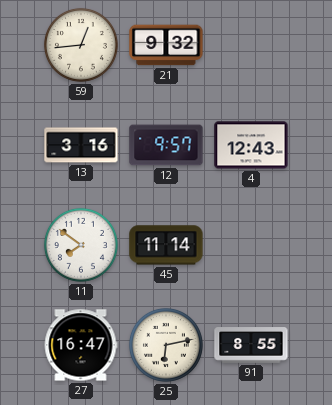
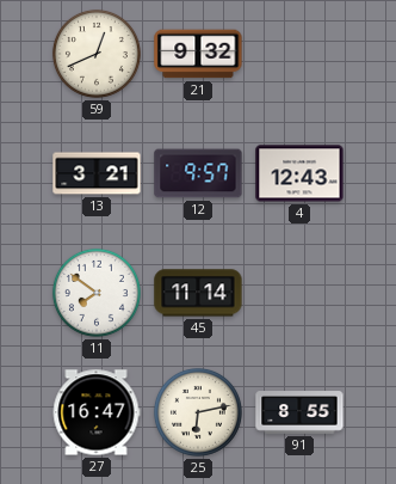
59: 12:44 -> 12:41
13: 3:16 -> 3:21
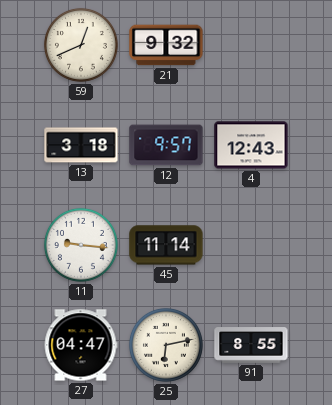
13: 3:21 -> 3:18
11: 7:51 -> 9:16
27: 16:47 -> 04:47
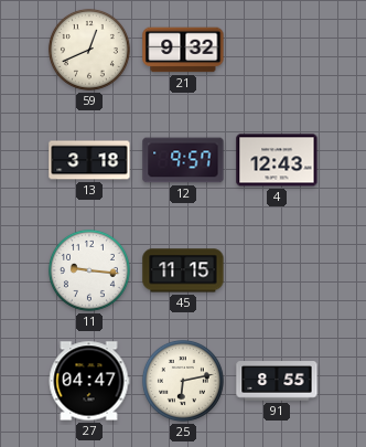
45: 11:14 -> 11:15
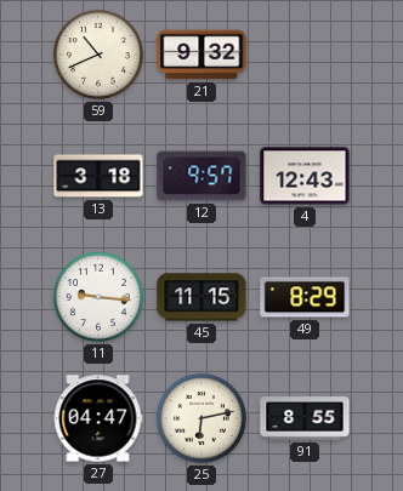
59: 12:41 -> 10:41
49: none -> 8:29
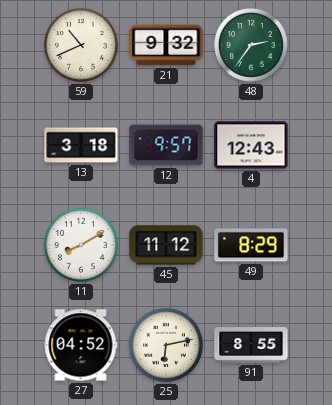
48: none -> 2:36
11: 9:16 -> 8:10
45: 11:15 -> 11:12
27: 04:47 -> 04:52
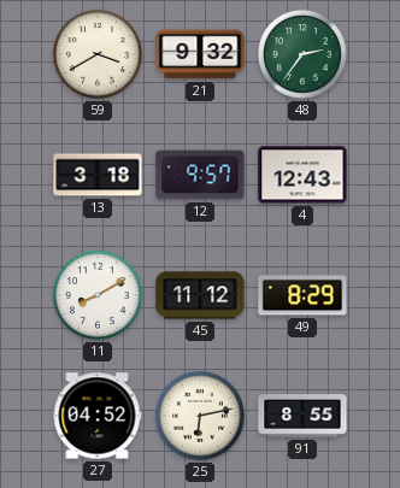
59: 10:41 -> 3:40
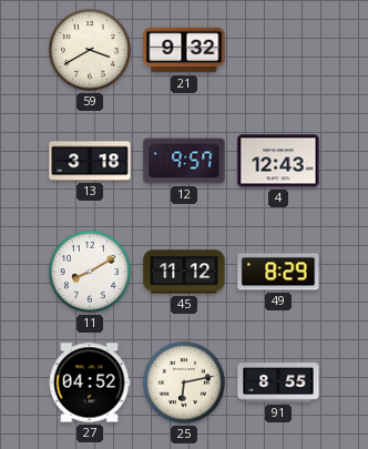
48: 2:36 -> none
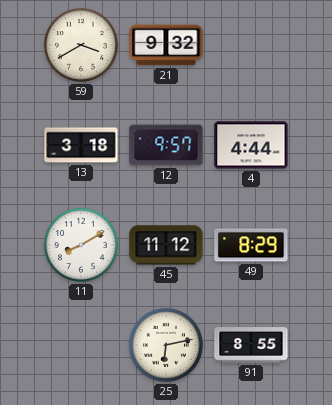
4: 12:43 -> 4:44
27: 04:52 -> none
